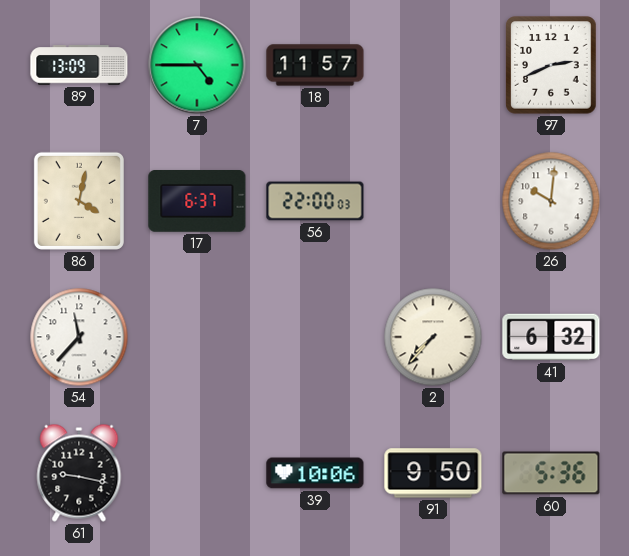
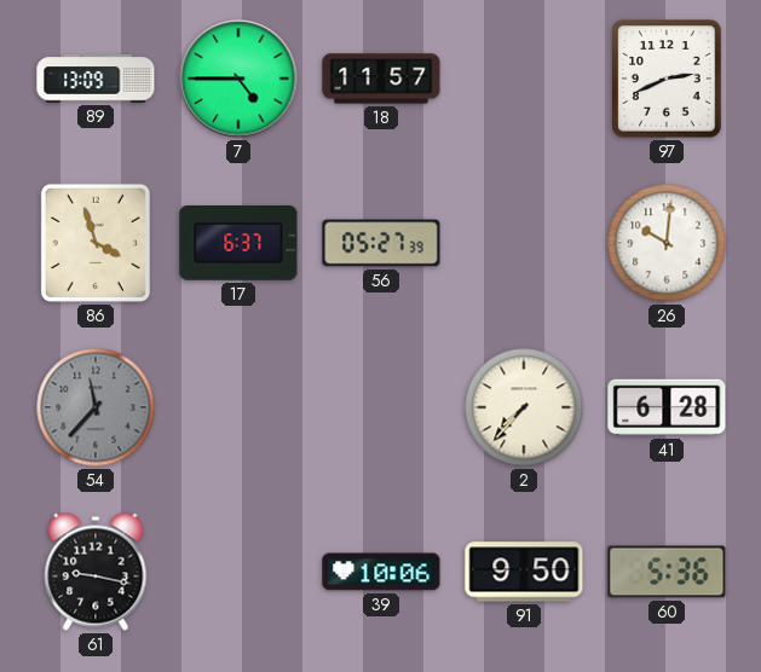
86: 4:02 -> 3:57
56: 22:00 -> 05:27
54 dial: white -> grey
41: 6:32 -> 6:28
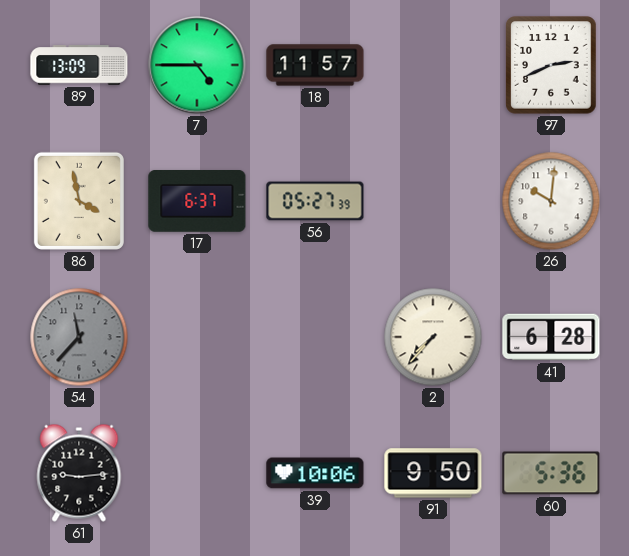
86: 3:57 -> 3:58
61: 9:17 -> 9:14
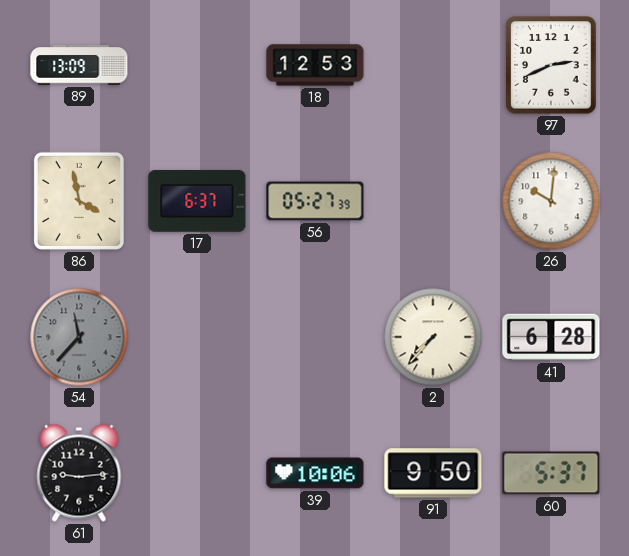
7: 4:45 -> none
18: 11:57 -> 12:53
60: 5:36 -> 5:37
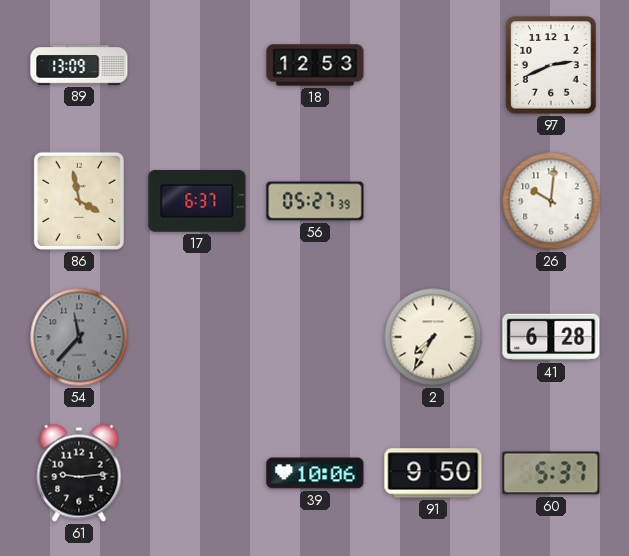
2: 7:37 -> 7:35
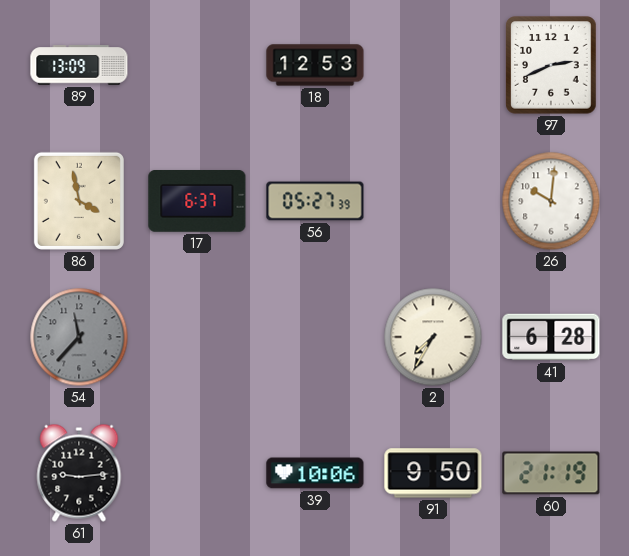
60: 5:37 -> 21:19
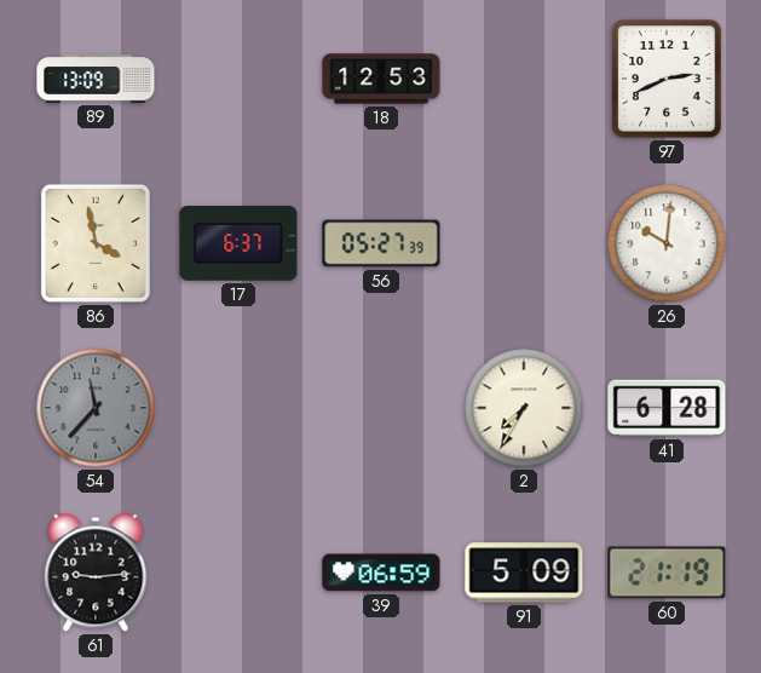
39: 10:06 -> 06:59
91: 9:50 -> 5:09
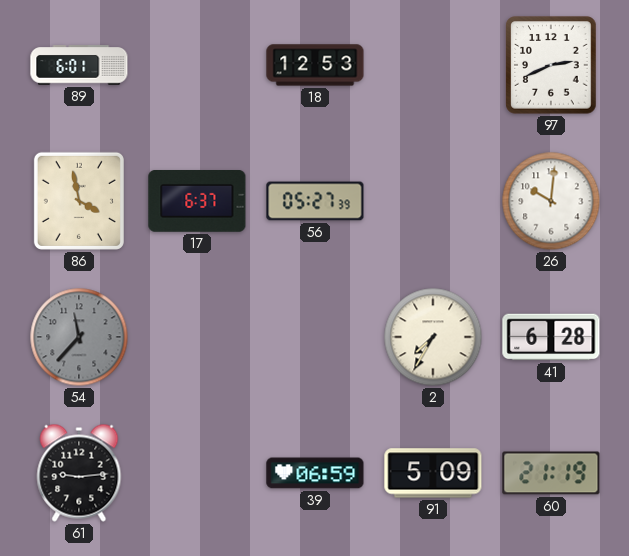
89: 13:09 -> 6:01
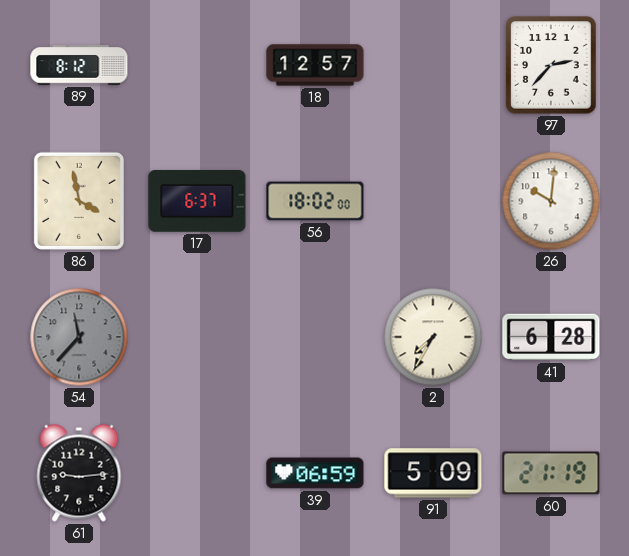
89: 6:01 -> 8:12
18: 12:53 -> 12:57
97: 2:41 -> 2:37
56: 05:27 -> 18:02
